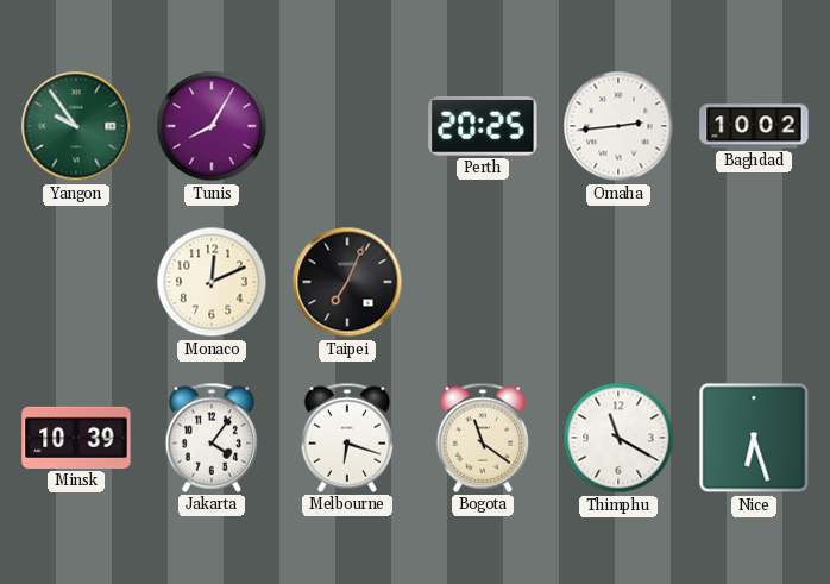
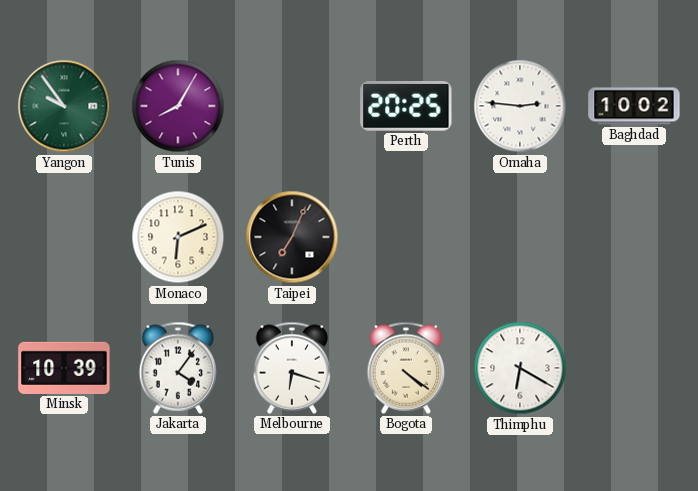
Omaha: 2:44 -> 2:46
Monaco: 12:11 -> 6:11
Bogota: 11:21 -> 4:21
Thimphu: 11:20 -> 6:20
Nice: 6:27 -> none
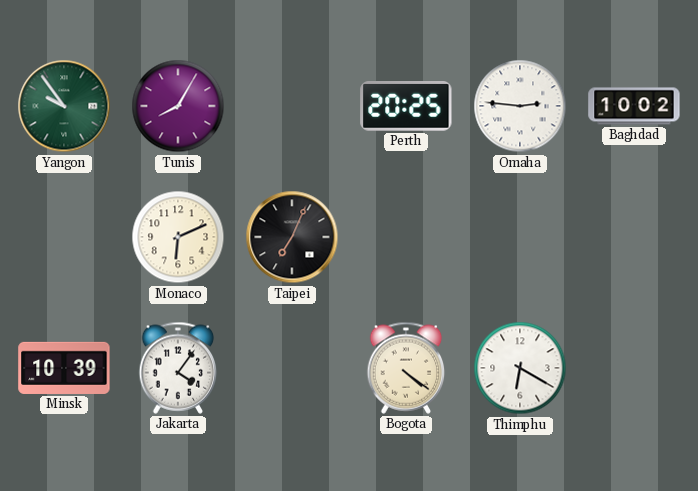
Melbourne: 6:18 -> none
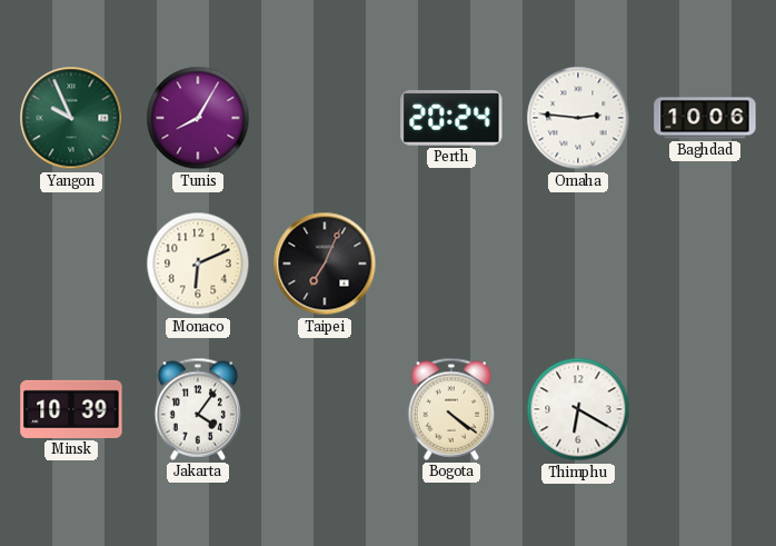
Yangon: 9:54 -> 9:56
Perth: 20:25 -> 20:24
Baghdad: 10:02 -> 10:06
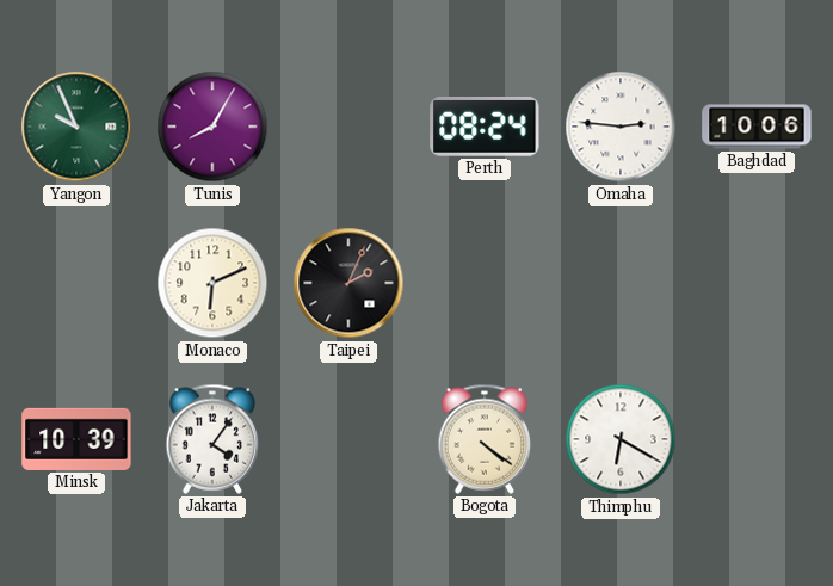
Perth: 20:24 -> 08:24
Taipei: 7:04 -> 2:04
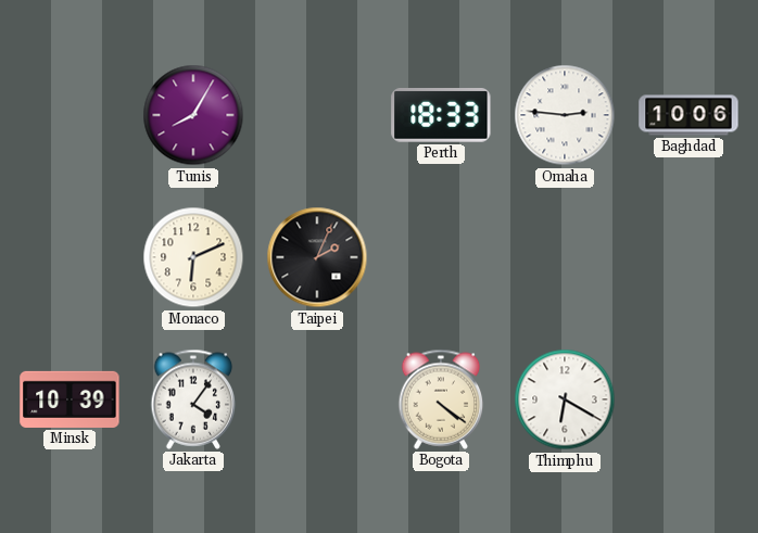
Yangon: 9:56 -> none
Perth: 08:24 -> 18:33
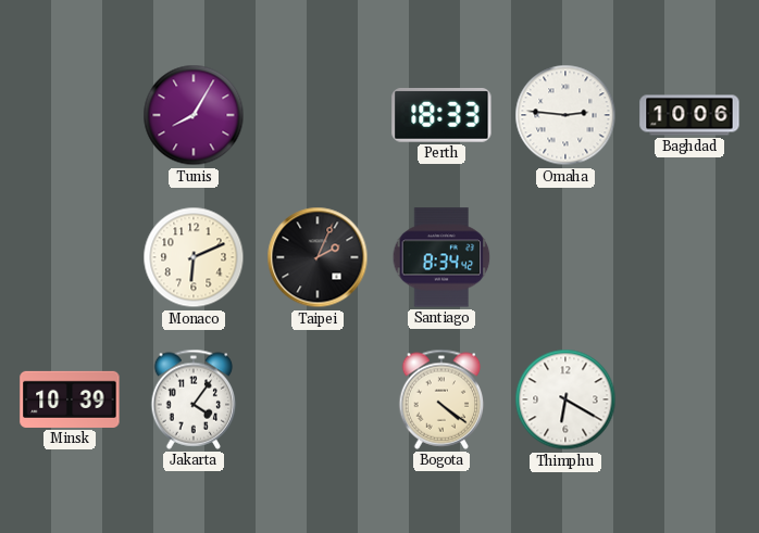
Santiago: none -> 8:34
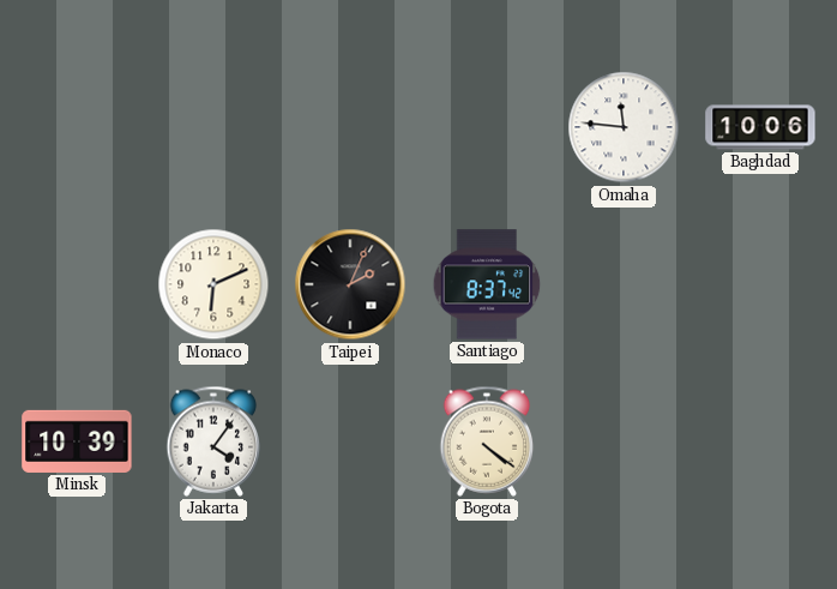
Tunis: 8:05 -> none
Perth: 18:33 -> none
Omaha: 2:46 -> 11:46
Santiago: 8:34 -> 8:37
Thimphu: 6:20 -> none
